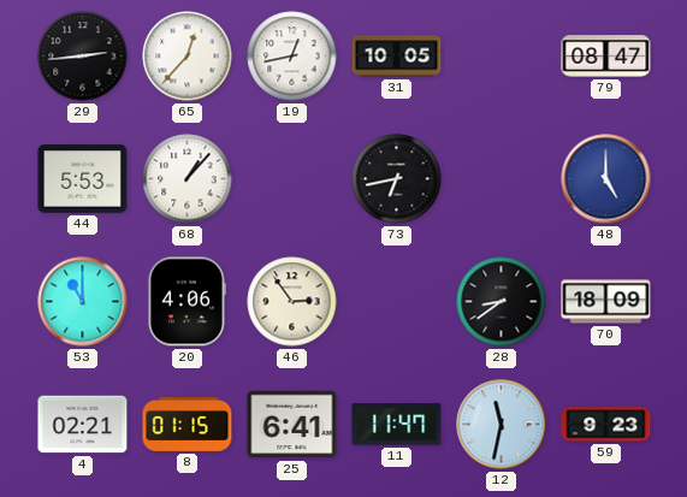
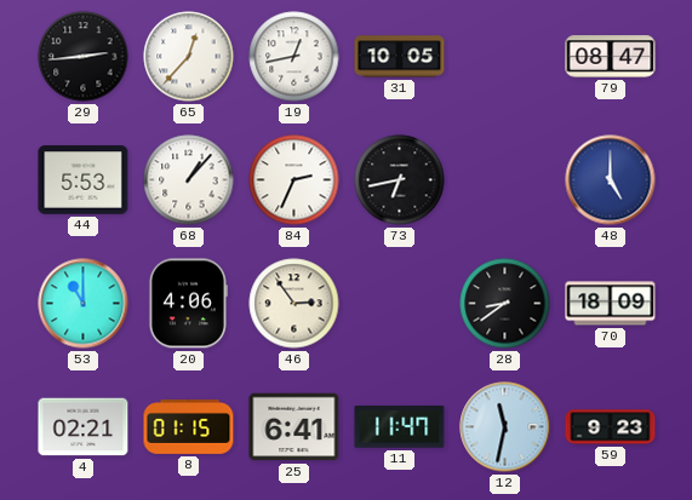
84: none -> 2:34
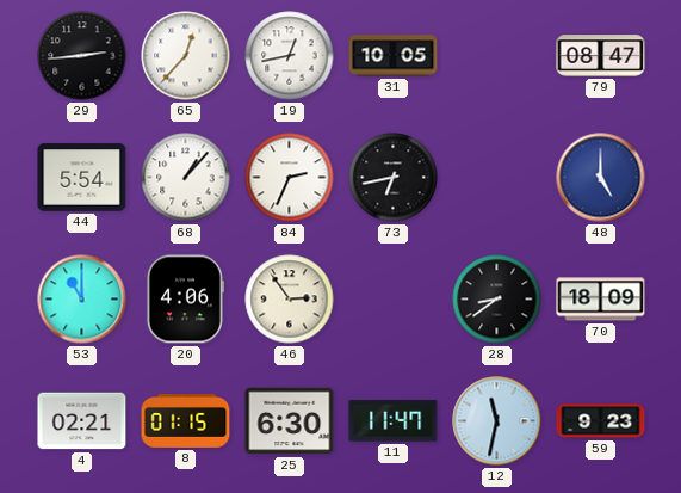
44: 5:53 -> 5:54
25: 6:41 -> 6:30
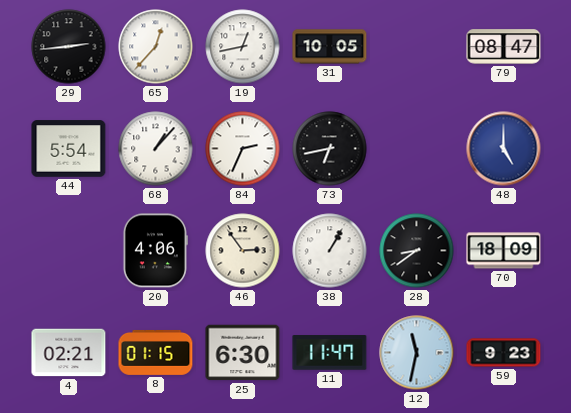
53: 11:00 -> none
38: none -> 1:05
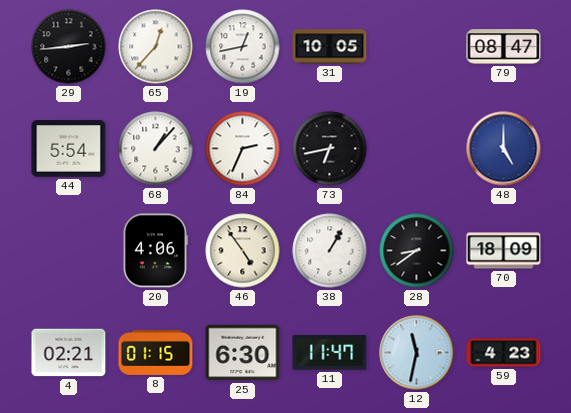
46: 2:54 -> 4:54
59: 9:23 -> 4:23
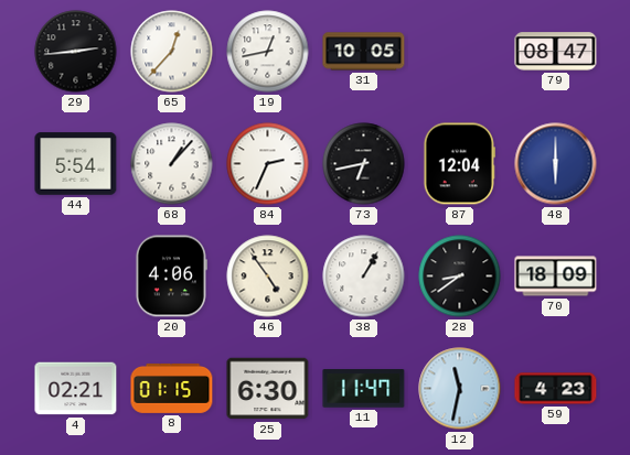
87: none -> 12:04
48: 5:00 -> 6:00
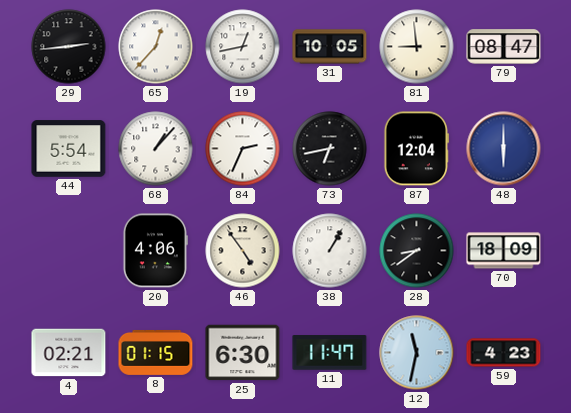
81: none -> 8:59
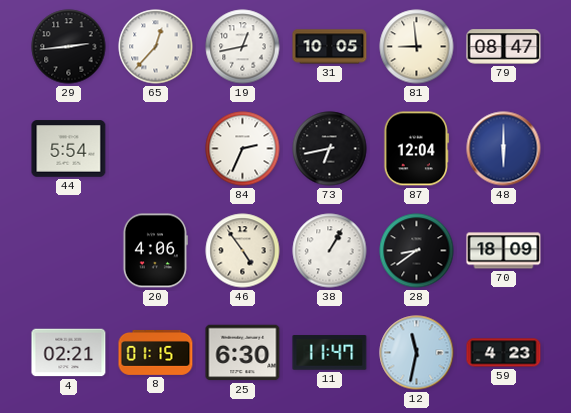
68: 1:07 -> none
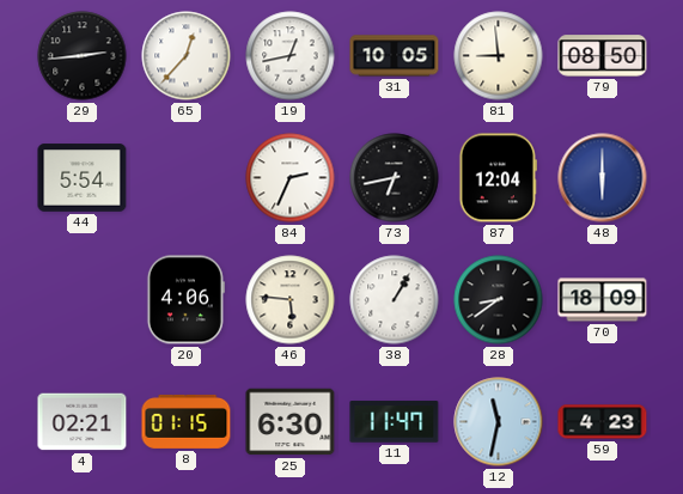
79: 08:47 -> 08:50
46: 4:54 -> 5:46
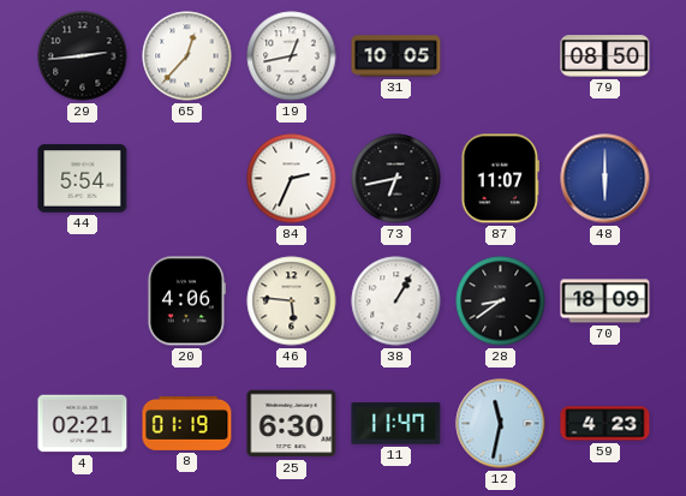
81: 8:59 -> none
87: 12:04 -> 11:07
8: 01:15 -> 01:19
